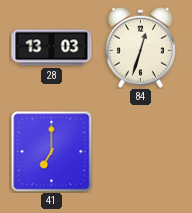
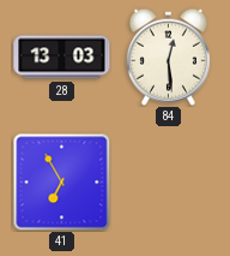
84: 12:33 -> 12:29
41: 7:00 -> 6:55
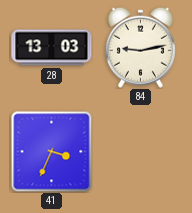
84: 12:29 -> 9:13
41: 6:55 -> 3:34
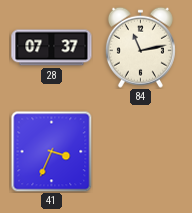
28: 13:03 -> 07:37
84: 9:13 -> 11:13
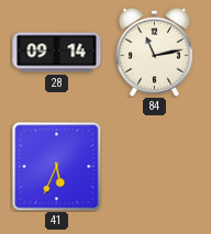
28: 07:37 -> 09:14
41: 3:34 -> 5:34
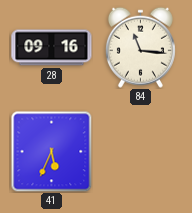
28: 09:14 -> 09:16
84: 11:13 -> 11:16
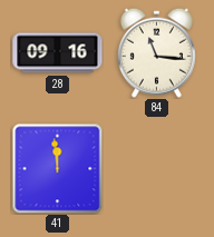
41: 5:34 -> 11:59
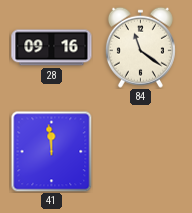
84: 11:16 -> 11:21
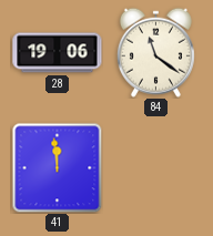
28: 09:16 -> 19:06
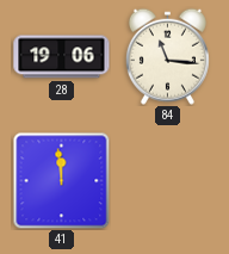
84: 11:21 -> 11:16
